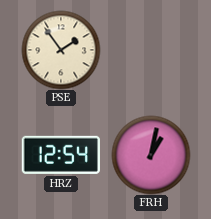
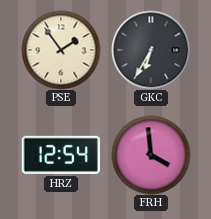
GKC: none -> 6:35
FRH: 1:02 -> 3:59
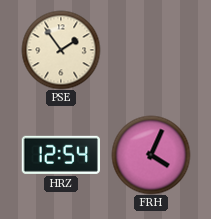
GKC: 6:35 -> none
FRH: 3:59 -> 4:04
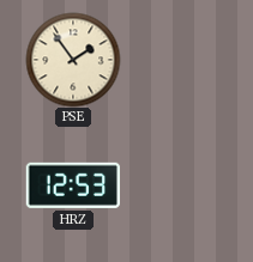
HRZ: 12:54 -> 12:53
FRH: 4:04 -> none
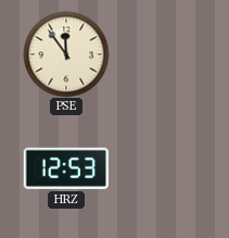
PSE: 1:54 -> 11:54
